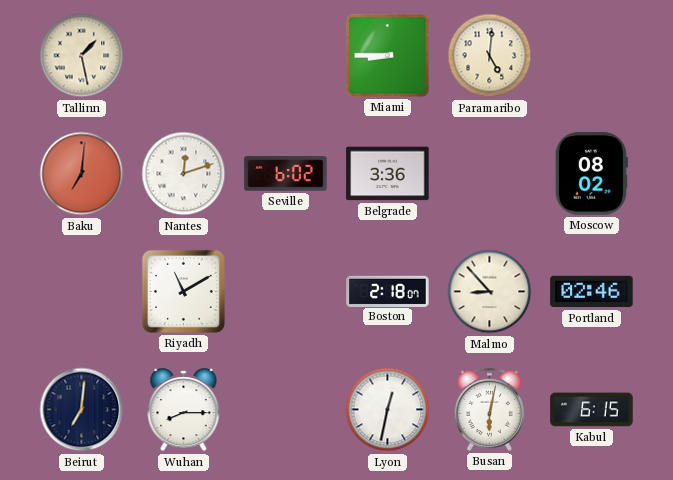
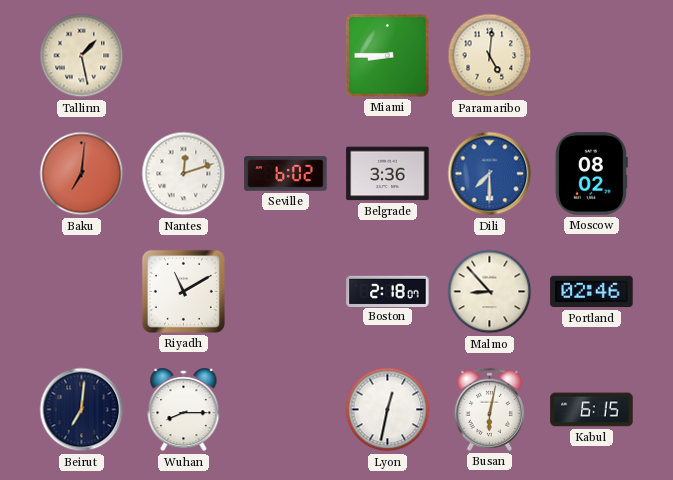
Dili: none -> 7:30
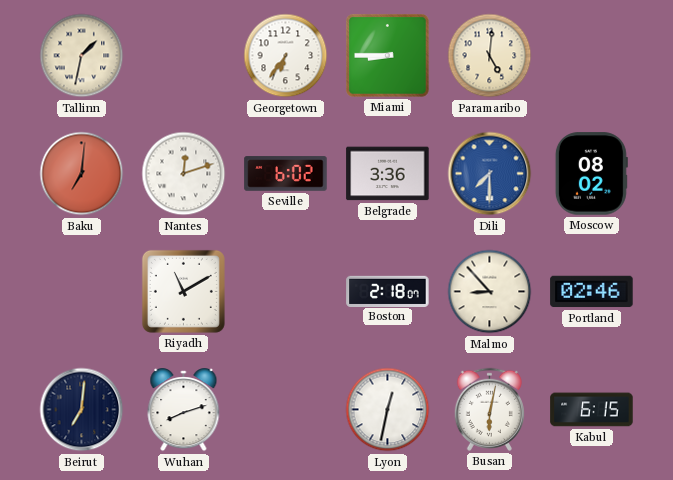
Tallinn: 1:28 -> 1:32
Georgetown: none -> 6:36
Wuhan: 8:15 -> 8:12
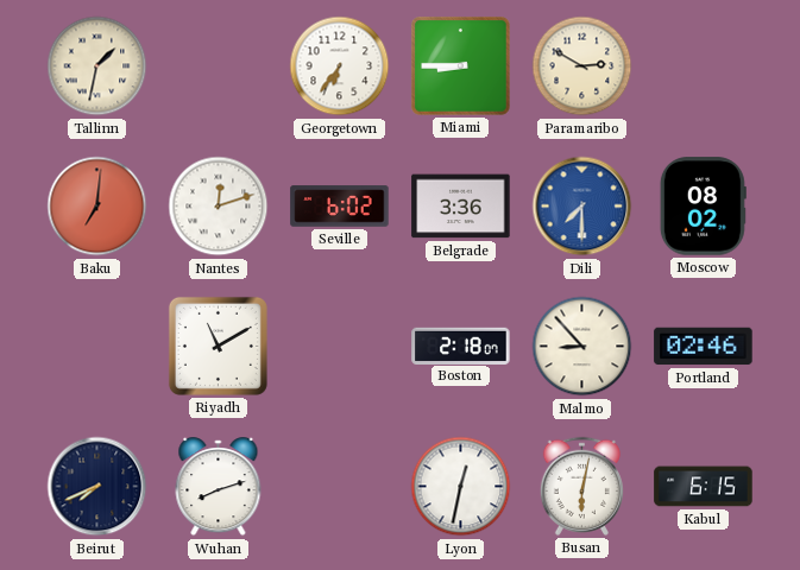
Paramaribo: 5:01 -> 2:50
Beirut: 7:01 -> 7:41
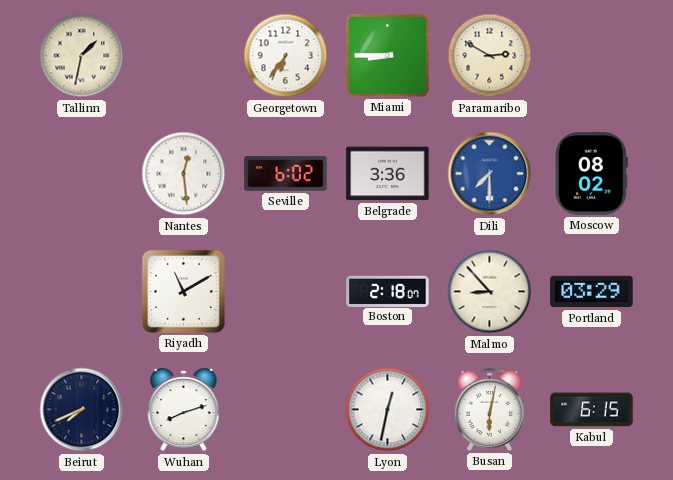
Baku: 7:01 -> none
Nantes: 12:12 -> 12:29
Portland: 02:46 -> 03:29
